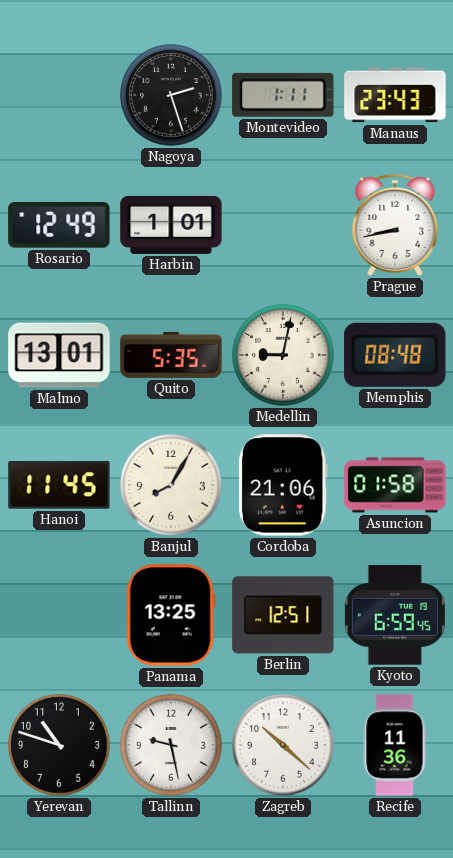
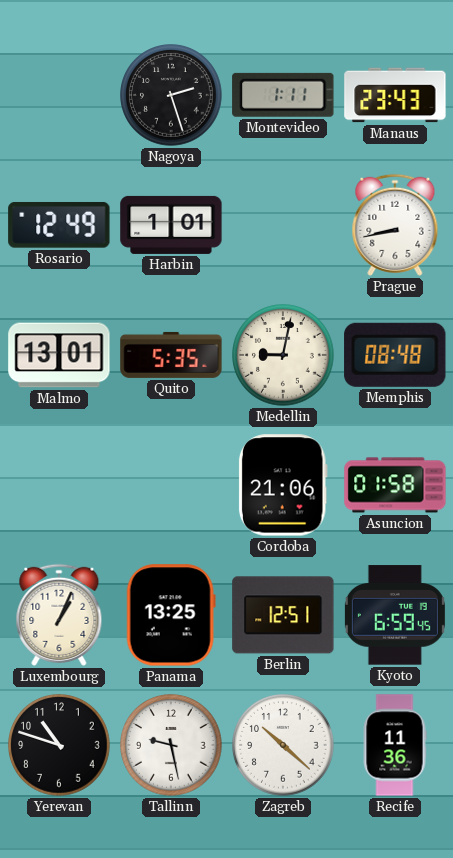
Hanoi: 11:45 -> none
Banjul: 8:05 -> none
Luxembourg: none -> 1:04
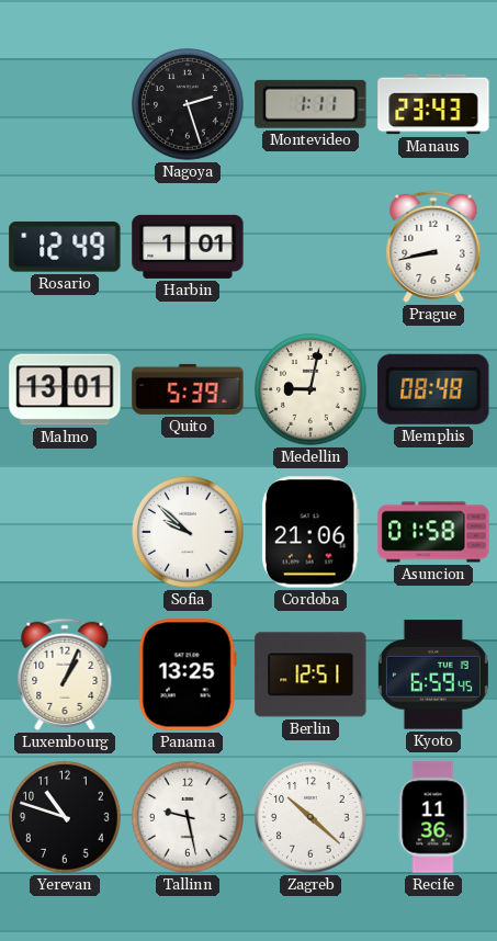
Quito: 5:35 -> 5:39
Sofia: none -> 9:52
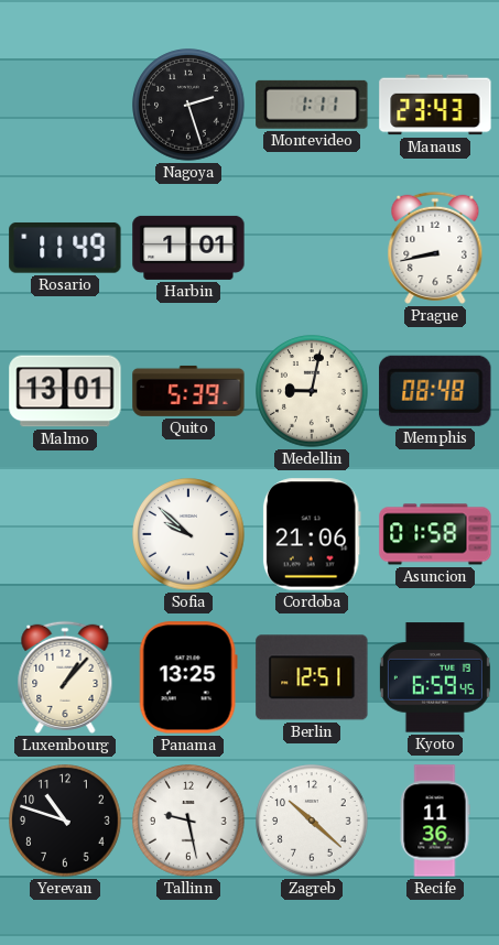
Rosario: 12:49 -> 11:49
Luxembourg: 1:04 -> 1:07
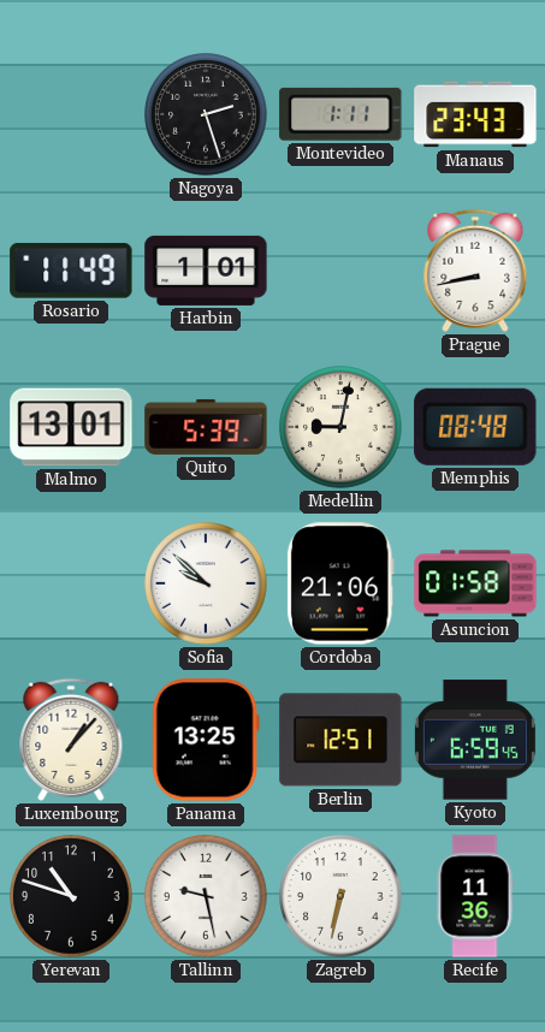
Zagreb: 10:22 -> 6:32
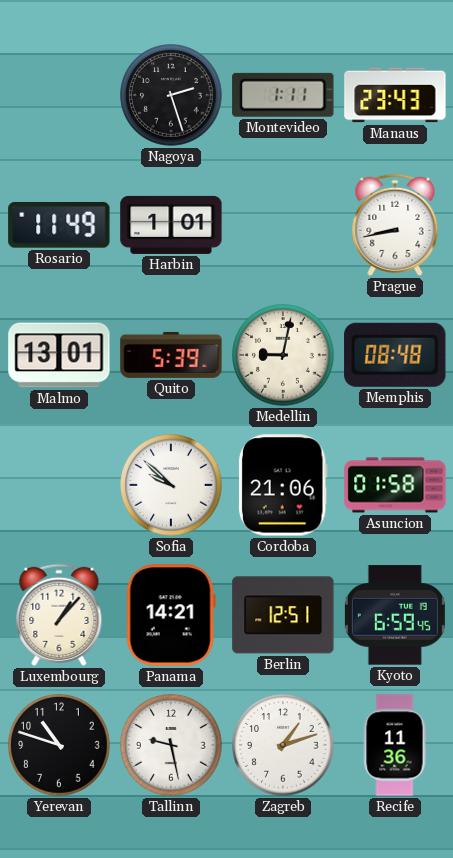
Panama: 13:25 -> 14:21
Zagreb: 6:32 -> 1:12
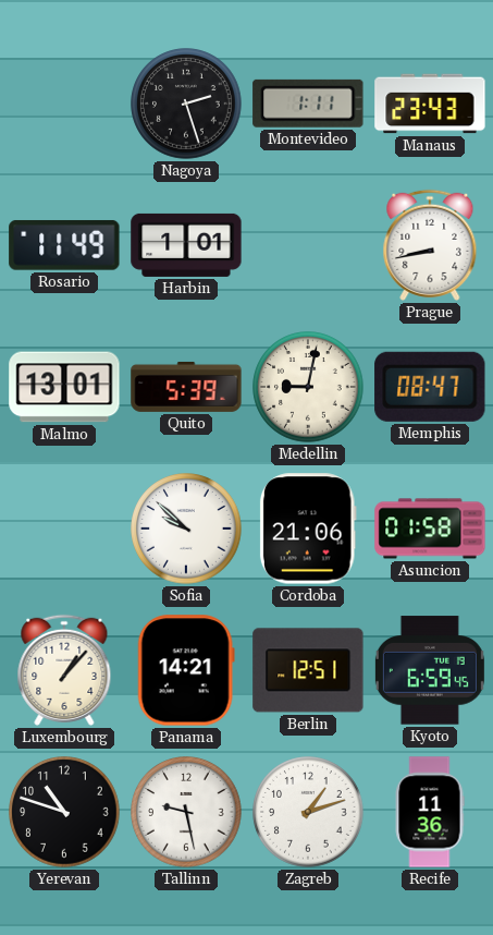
Memphis: 08:48 -> 08:47
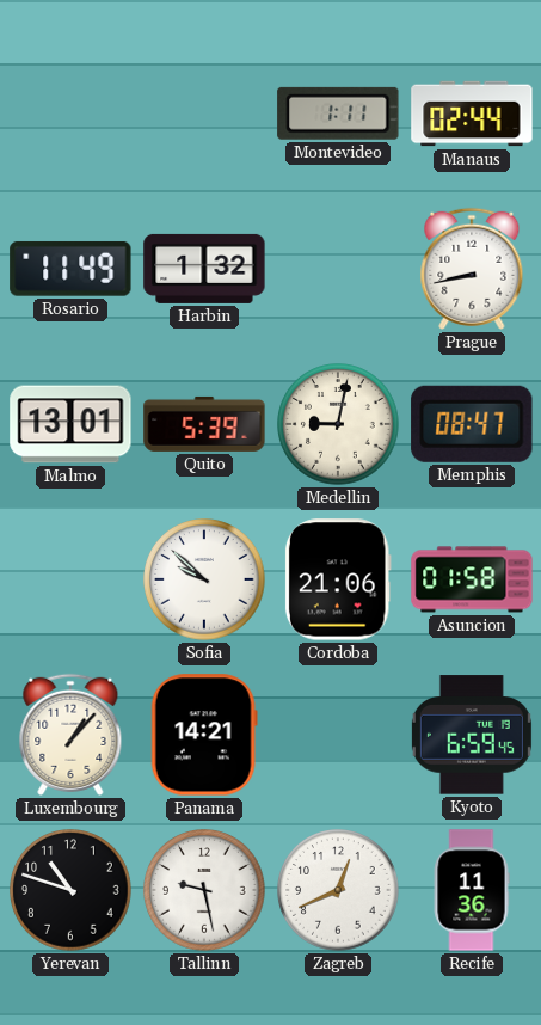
Nagoya: 2:27 -> none
Manaus: 23:43 -> 02:44
Harbin: 1:01 -> 1:32
Berlin: 12:51 -> none
Zagreb: 1:12 -> 12:41
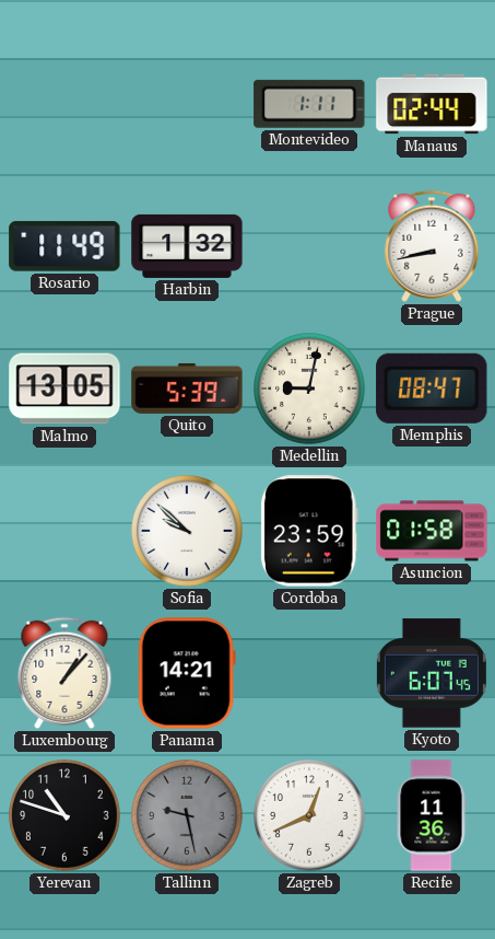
Malmo: 13:01 -> 13:05
Cordoba: 21:06 -> 23:59
Kyoto: 6:59 -> 6:07
Tallinn dial: white -> grey
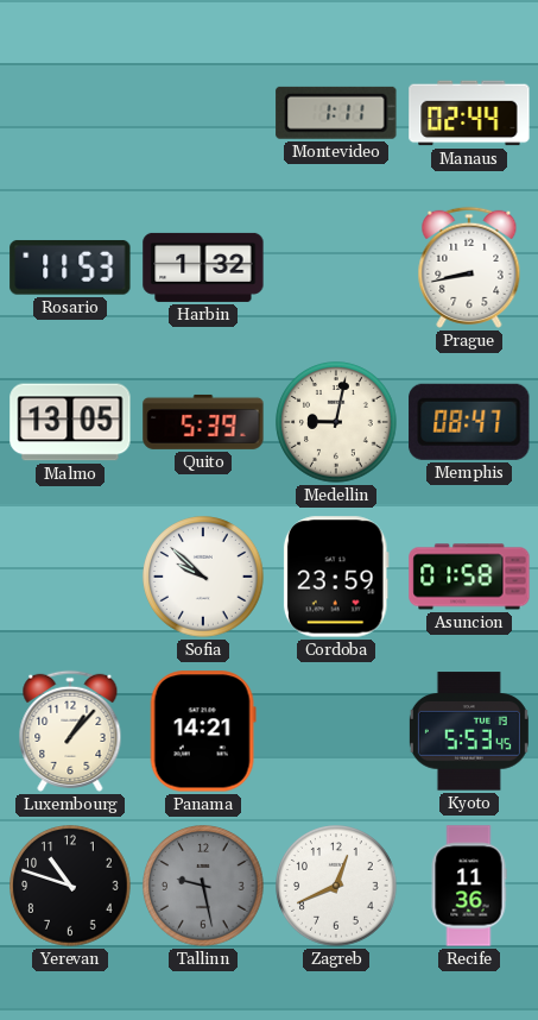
Rosario: 11:49 -> 11:53
Kyoto: 6:07 -> 5:53
